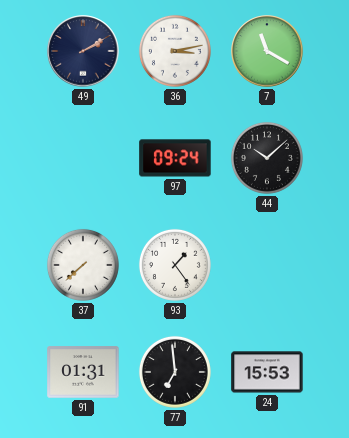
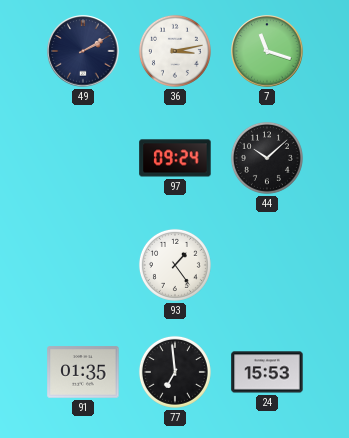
7: 11:20 -> 11:18
37: 7:38 -> none
91: 01:31 -> 01:35
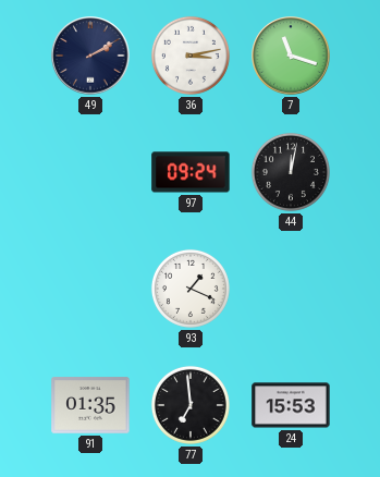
44: 10:08 -> 12:02
93: 1:24 -> 1:19
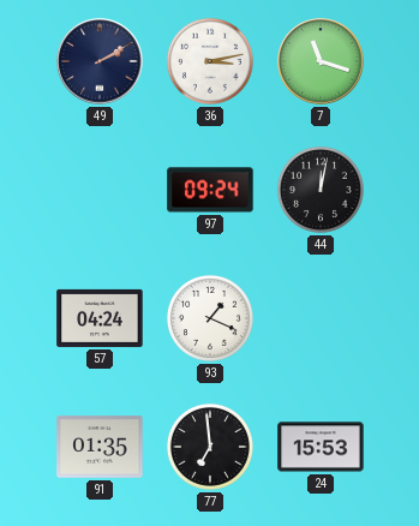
57: none -> 04:24
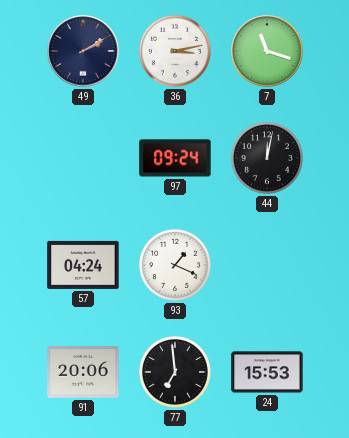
91: 01:35 -> 20:06
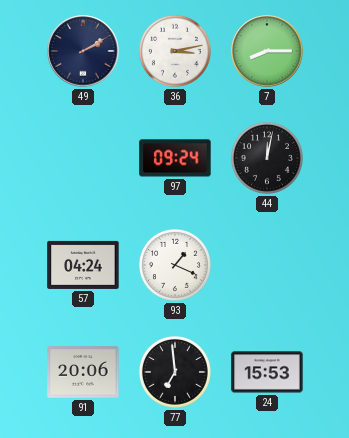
7: 11:18 -> 8:15
